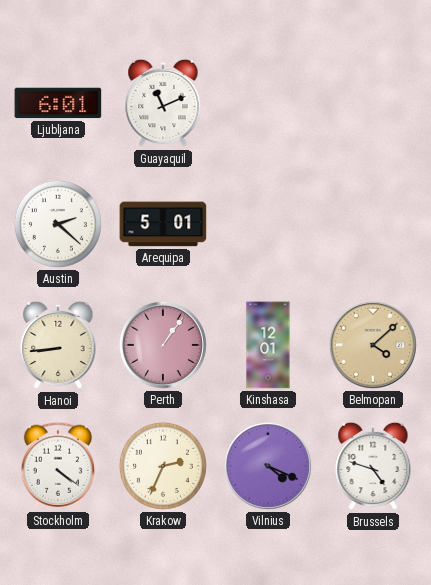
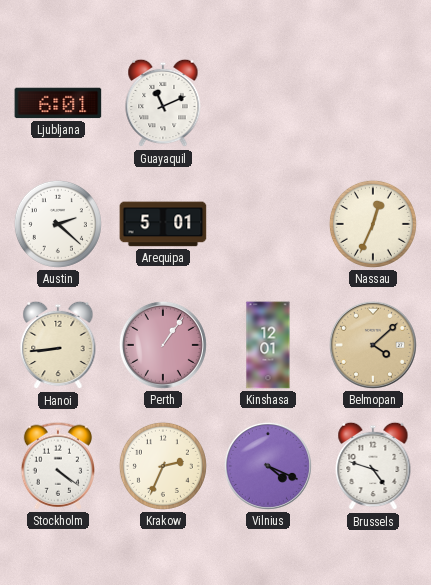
Nassau: none -> 12:34
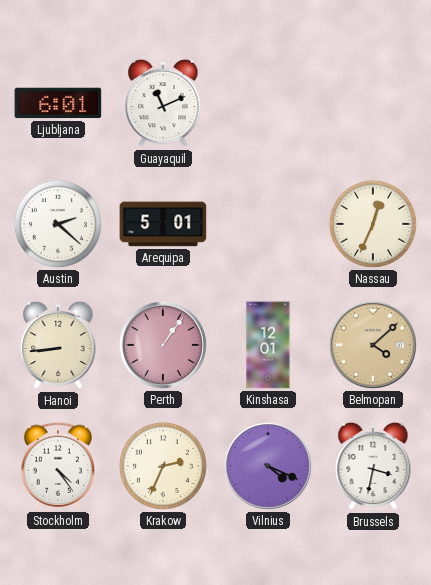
Stockholm: 4:21 -> 4:24
Brussels: 4:48 -> 3:32
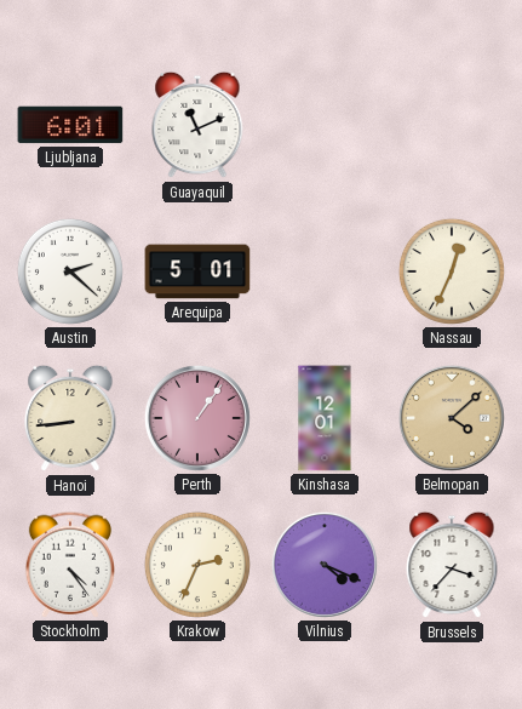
Brussels: 3:32 -> 3:37
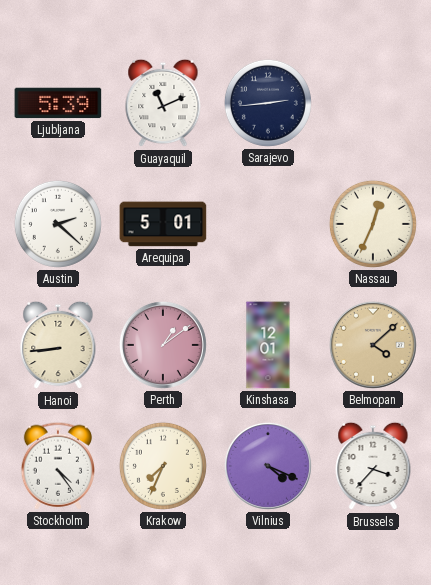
Ljubljana: 6:01 -> 5:39
Sarajevo: none -> 2:44
Perth: 1:06 -> 1:09
Krakow: 2:34 -> 7:34
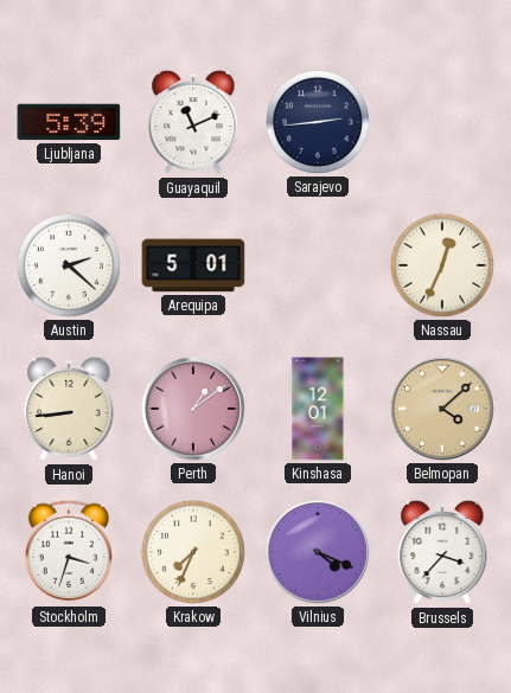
Stockholm: 4:24 -> 3:33
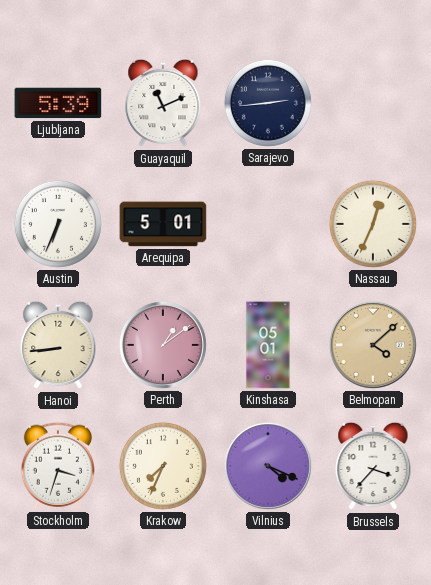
Austin: 2:22 -> 6:34
Kinshasa: 12:01 -> 05:01
